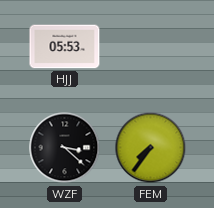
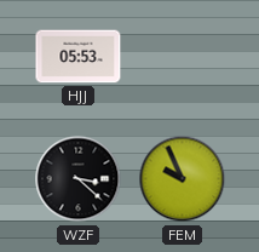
FEM: 7:36 -> 9:56
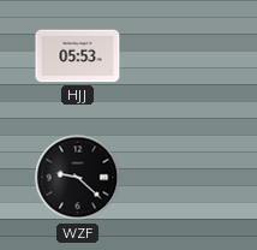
WZF: 3:22 -> 9:22
FEM: 9:56 -> none
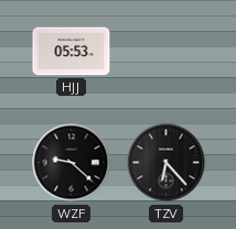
TZV: none -> 6:23
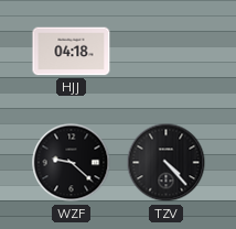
HJJ: 05:53 -> 04:18
TZV: 6:23 -> 4:23
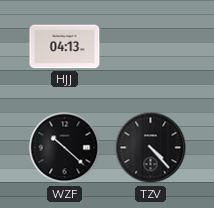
HJJ: 04:18 -> 04:13
WZF: 9:22 -> 10:22
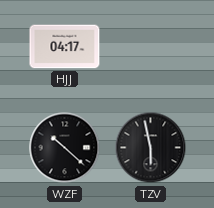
HJJ: 04:13 -> 04:17
TZV: 4:23 -> 5:58
